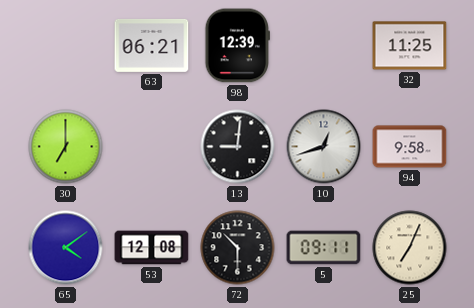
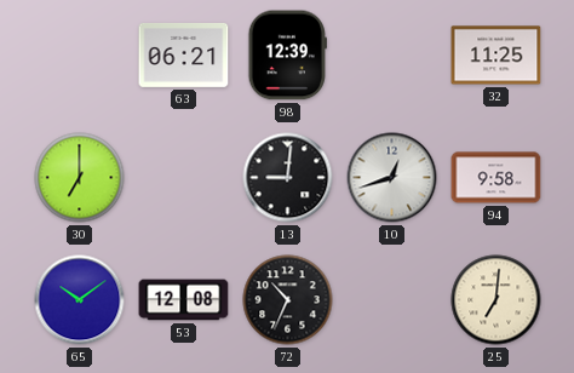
65: 4:09 -> 10:09
72: 10:30 -> 10:34
5: 09:11 -> none
25: 7:04 -> 7:01
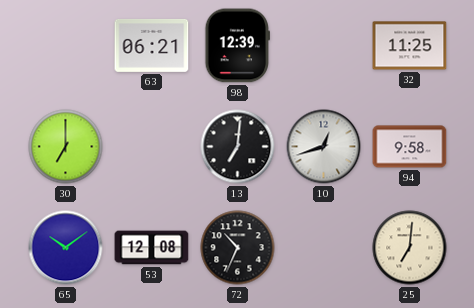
13: 9:01 -> 7:01
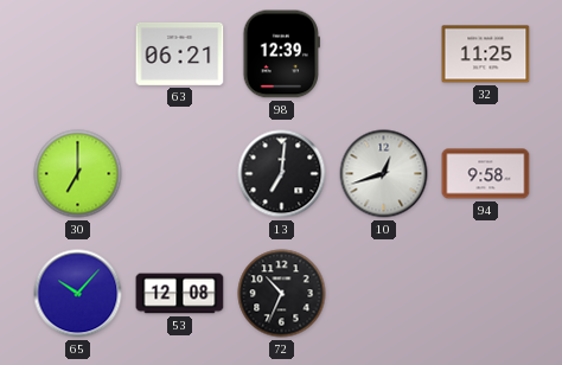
65: 10:09 -> 10:07
25: 7:01 -> none
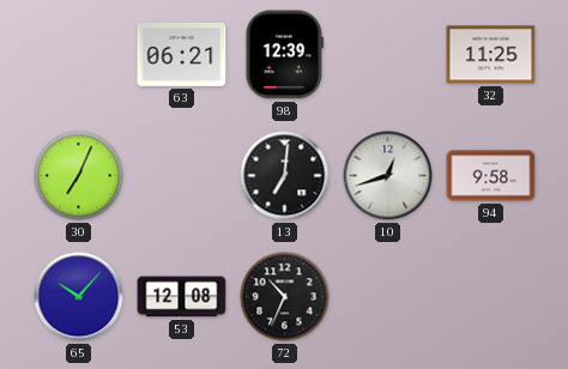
30: 7:00 -> 7:04
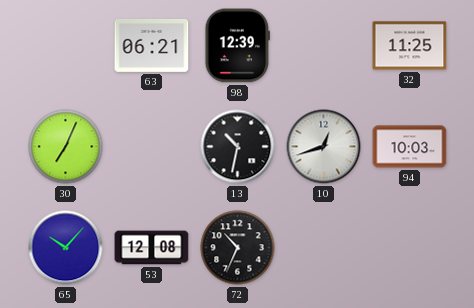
13: 7:01 -> 10:32
94: 9:58 -> 10:03
